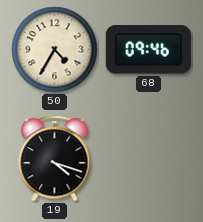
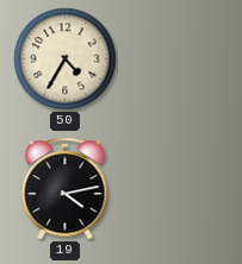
68: 09:46 -> none
19: 4:18 -> 4:13
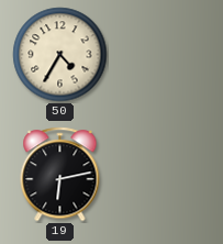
19: 4:13 -> 6:13
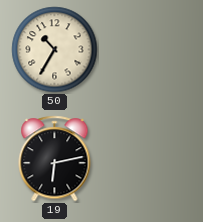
50: 4:35 -> 10:35
